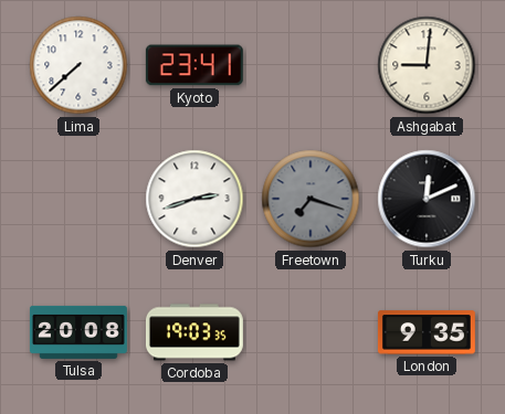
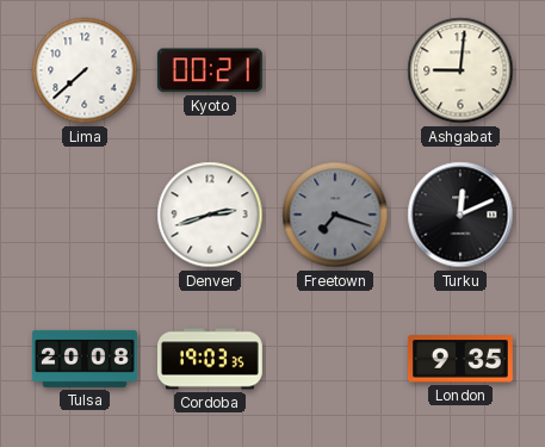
Kyoto: 23:41 -> 00:21
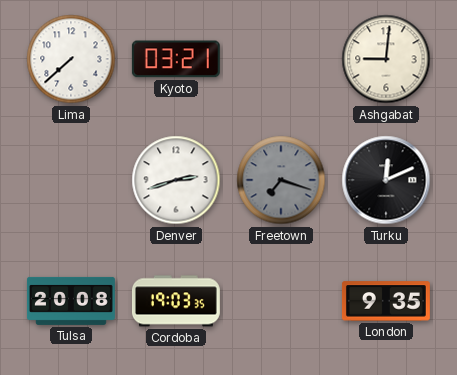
Kyoto: 00:21 -> 03:21
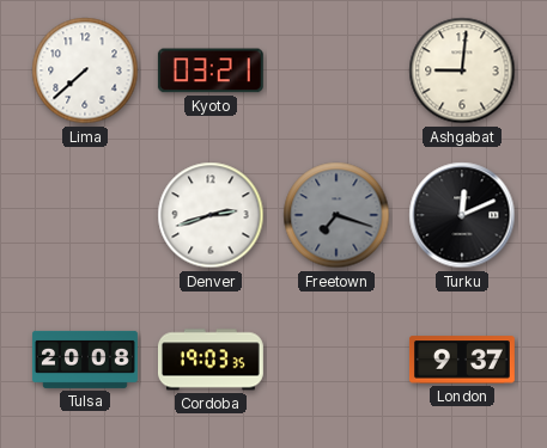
London: 9:35 -> 9:37
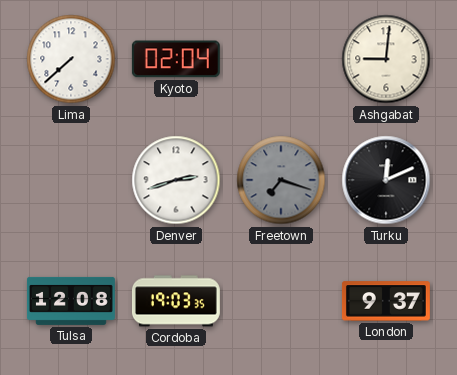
Kyoto: 03:21 -> 02:04
Tulsa: 20:08 -> 12:08
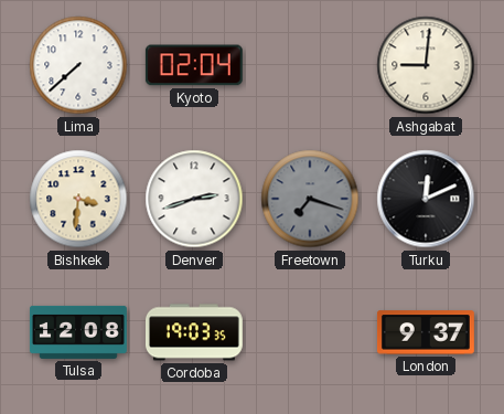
Bishkek: none -> 3:31
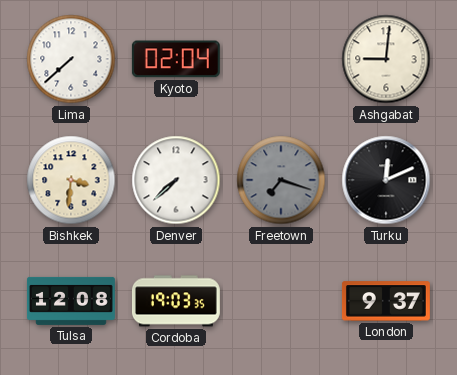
Denver: 2:42 -> 7:38
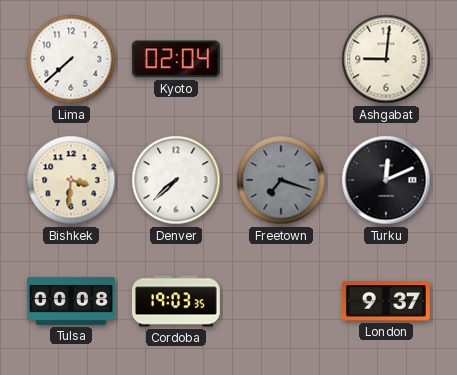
Tulsa: 12:08 -> 00:08
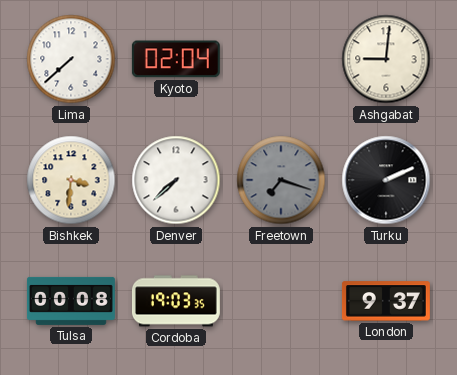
Turku: 12:11 -> 2:11
